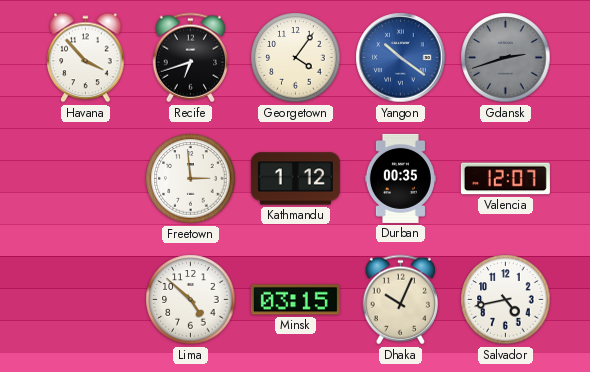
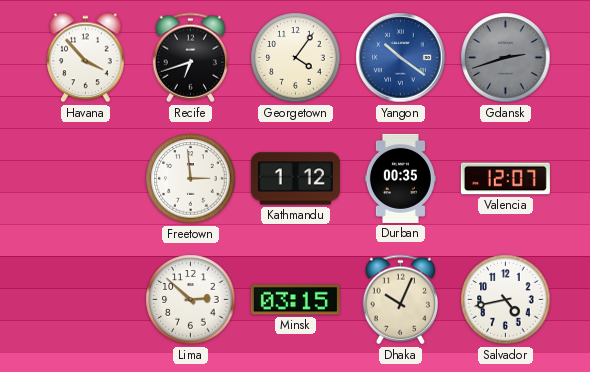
Lima: 4:52 -> 2:52
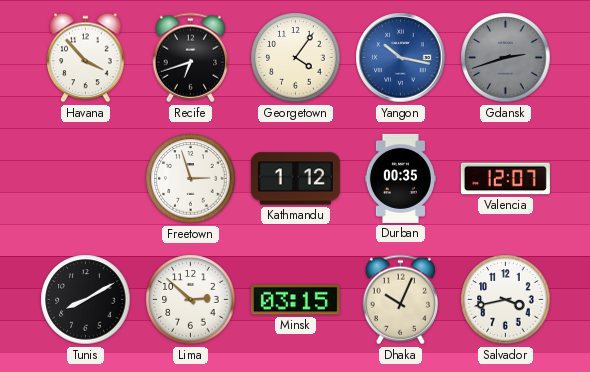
Yangon: 10:21 -> 10:17
Freetown: 2:59 -> 2:57
Tunis: none -> 8:10
Salvador: 4:43 -> 3:43
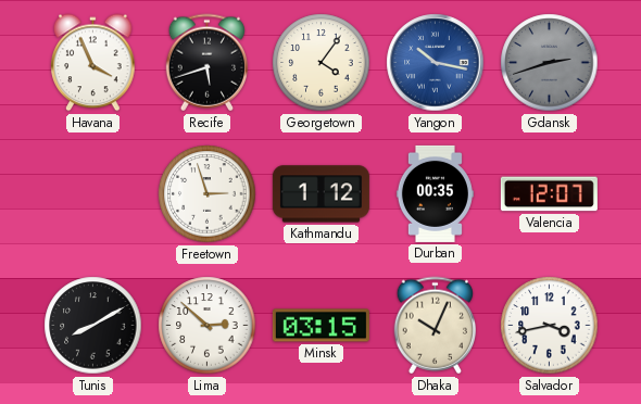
Havana: 3:53 -> 3:56
Recife: 6:42 -> 5:42
